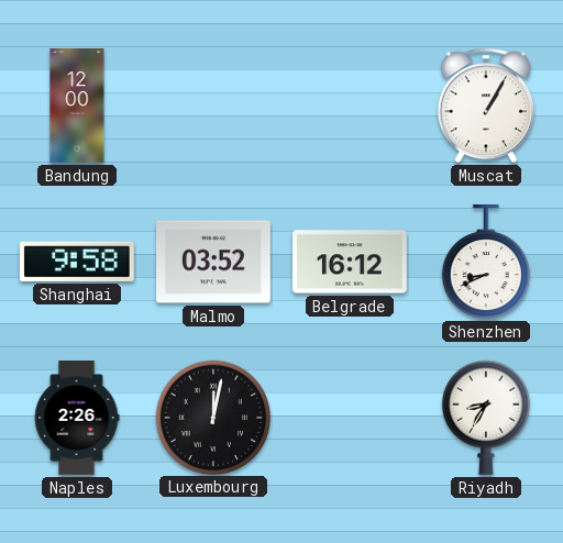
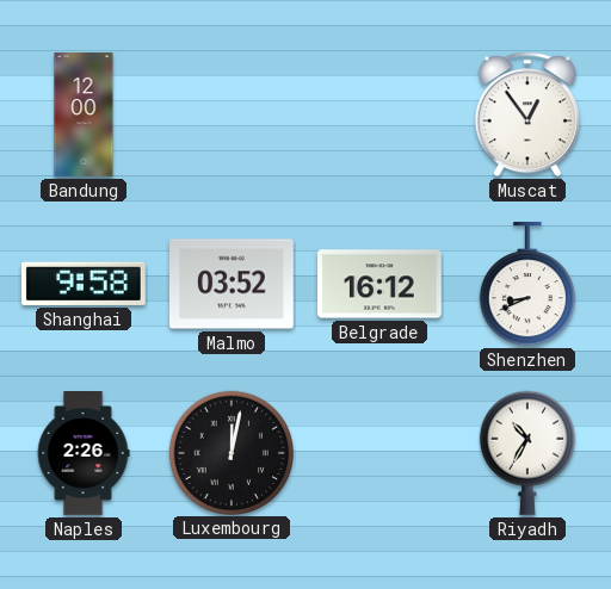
Muscat: 1:05 -> 12:54
Riyadh: 8:35 -> 10:35
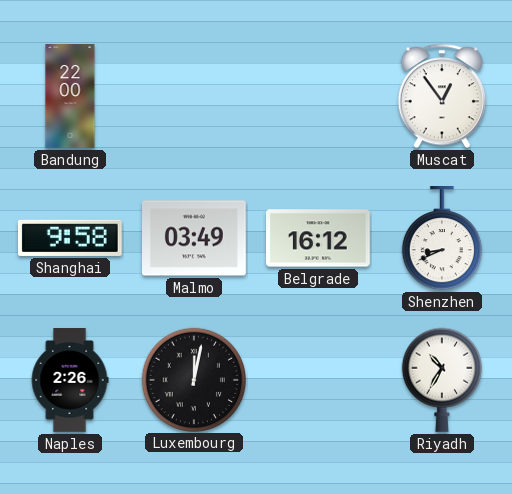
Bandung: 12:00 -> 22:00
Malmo: 03:52 -> 03:49
